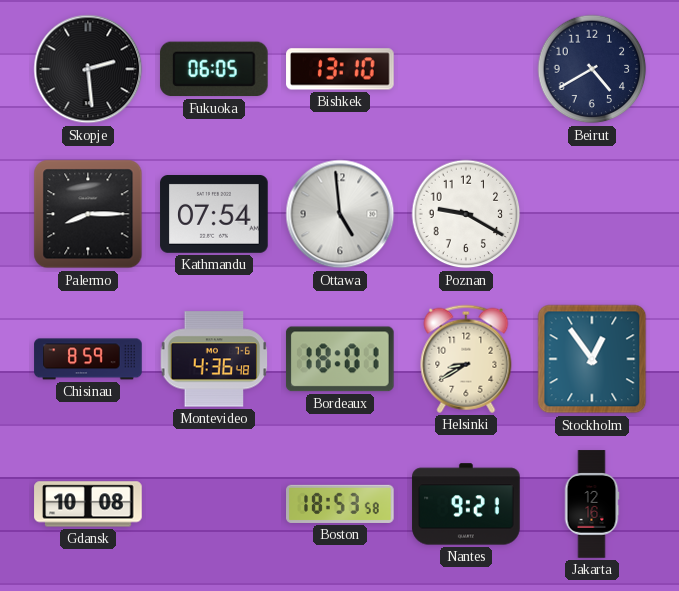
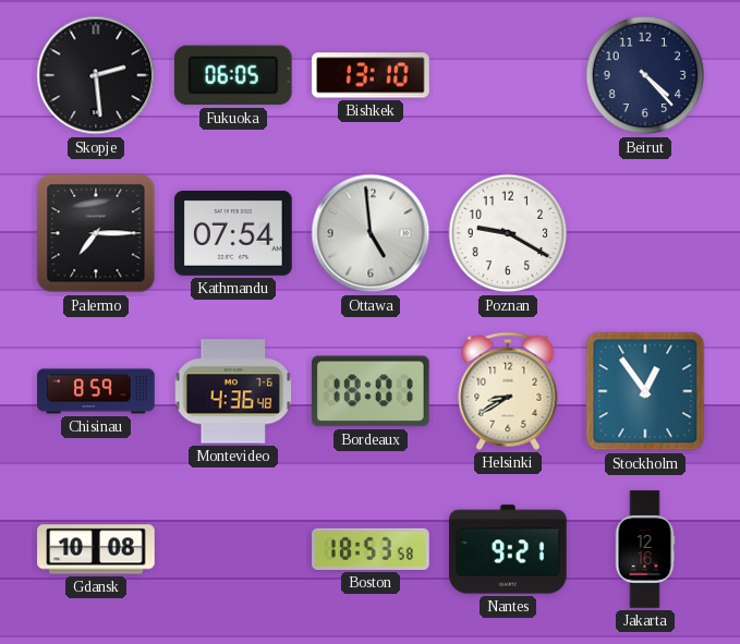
Beirut: 4:40 -> 4:23
Palermo: 8:15 -> 7:15
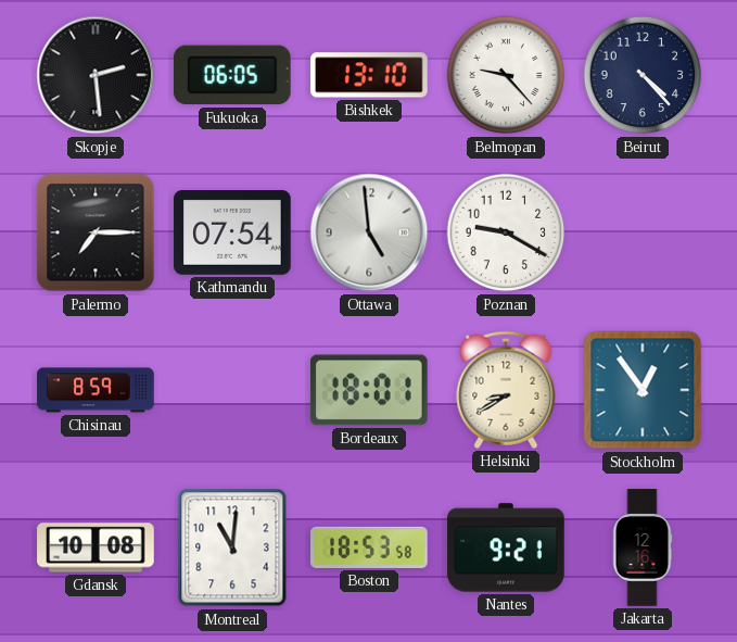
Belmopan: none -> 9:23
Montevideo: 4:36 -> none
Montreal: none -> 11:01
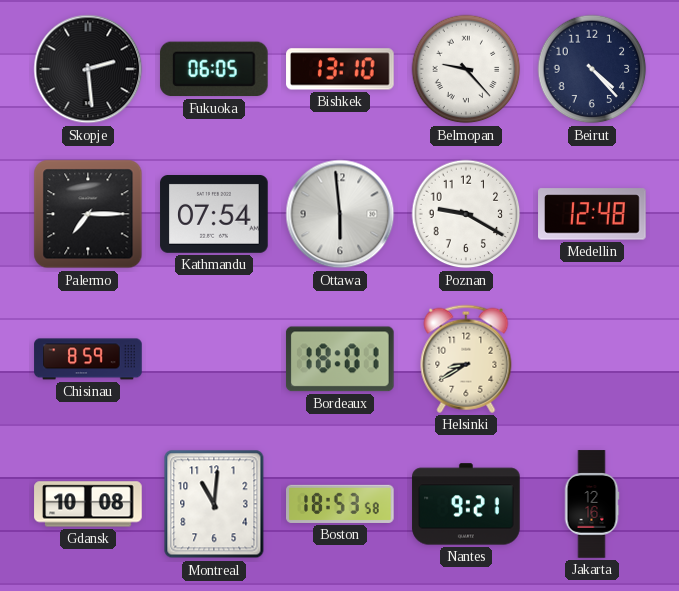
Ottawa: 4:59 -> 5:59
Medellin: none -> 12:48
Stockholm: 12:54 -> none
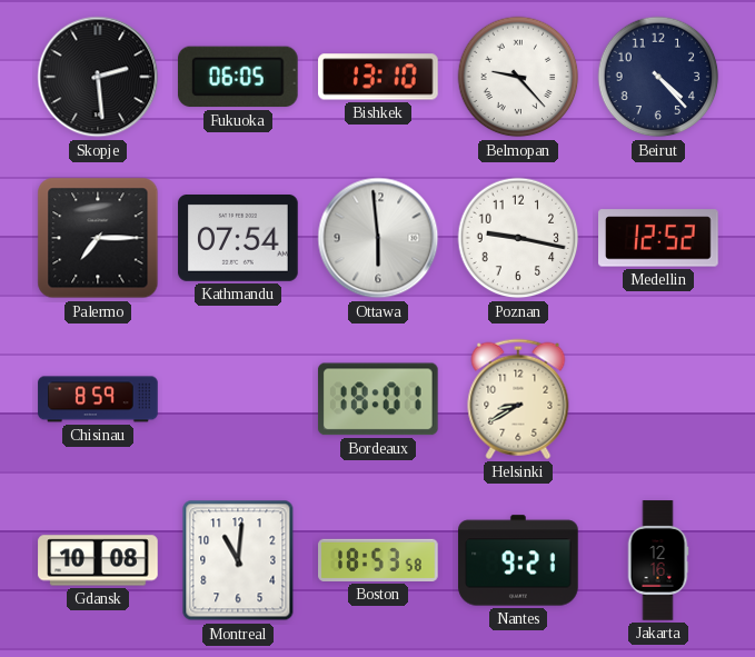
Poznan: 9:20 -> 9:17
Medellin: 12:48 -> 12:52
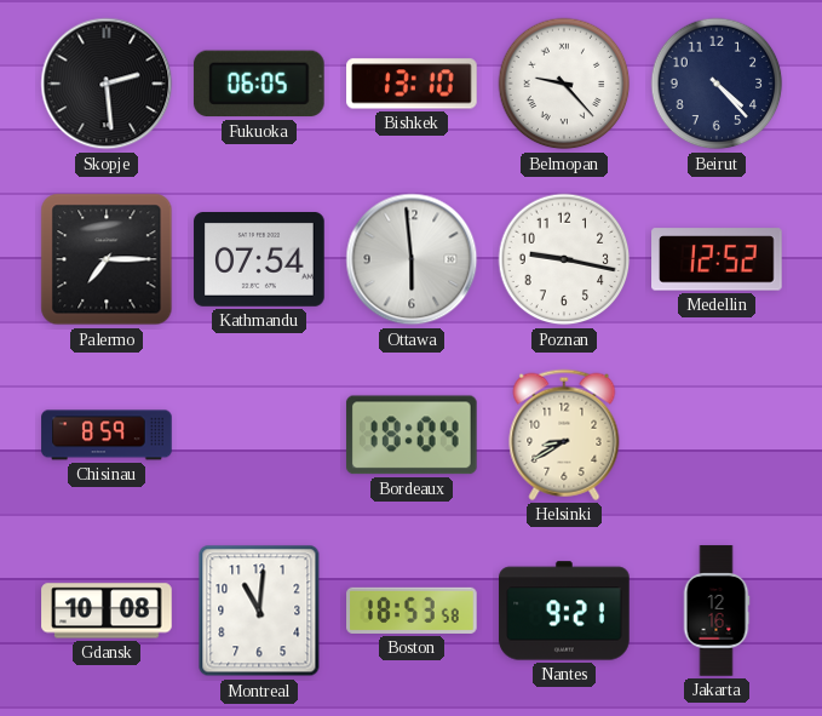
Bordeaux: 18:01 -> 18:04
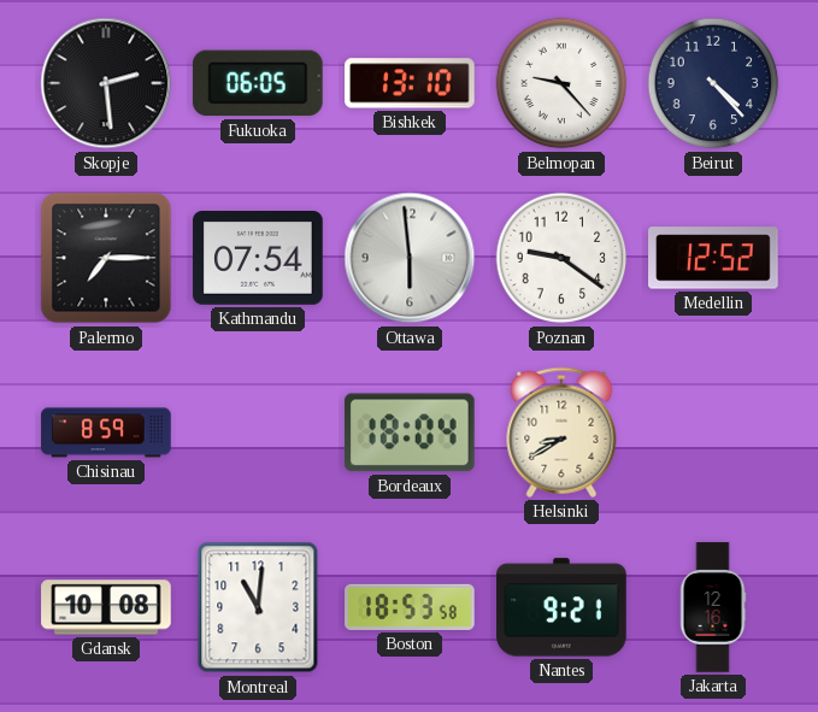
Poznan: 9:17 -> 9:21
